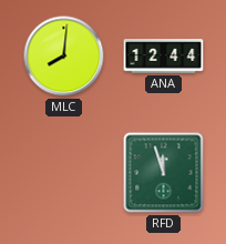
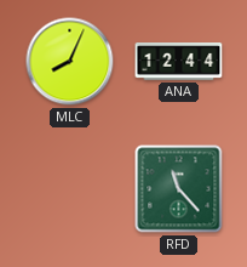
MLC: 8:01 -> 8:04
RFD: 11:57 -> 11:23
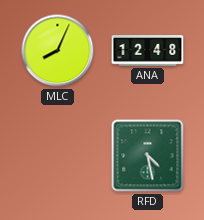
ANA: 12:44 -> 12:48
RFD: 11:23 -> 4:28
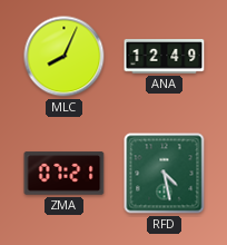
ANA: 12:48 -> 12:49
ZMA: none -> 07:21
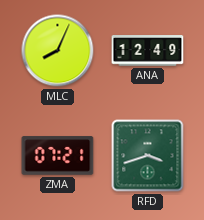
RFD: 4:28 -> 3:42
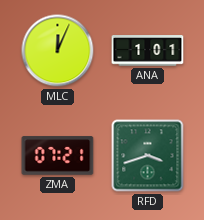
MLC: 8:04 -> 12:04
ANA: 12:49 -> 1:01
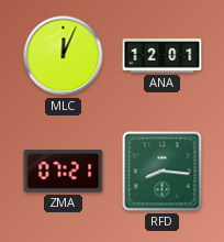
ANA: 1:01 -> 12:01
RFD: 3:42 -> 8:16
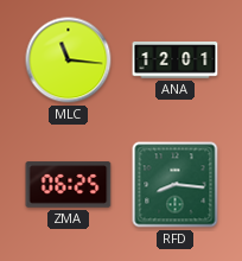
MLC: 12:04 -> 11:16
ZMA: 07:21 -> 06:25
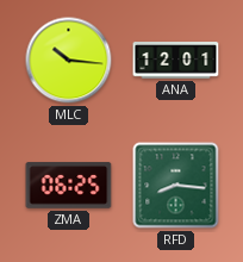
MLC: 11:16 -> 10:16
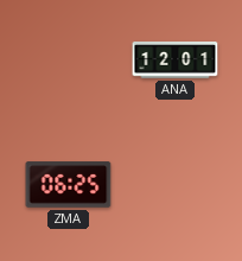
MLC: 10:16 -> none
RFD: 8:16 -> none
